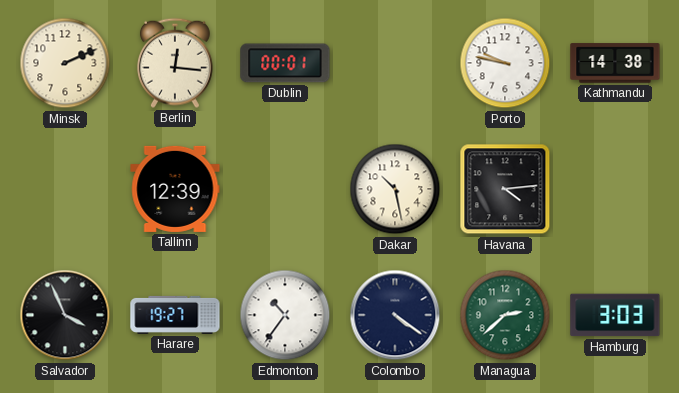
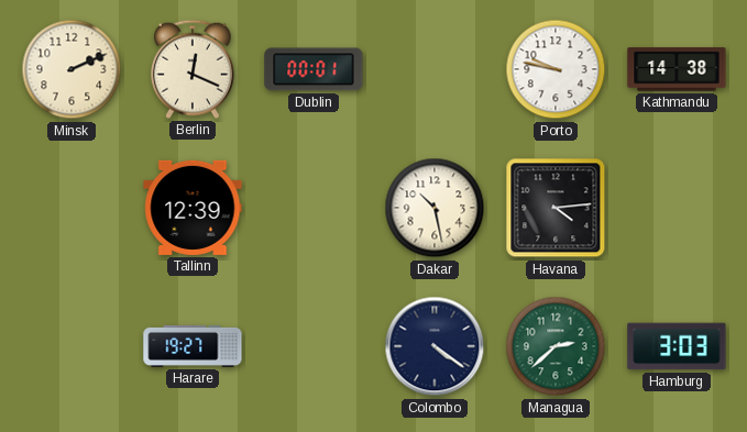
Berlin: 12:16 -> 12:19
Salvador: 3:56 -> none
Edmonton: 10:36 -> none
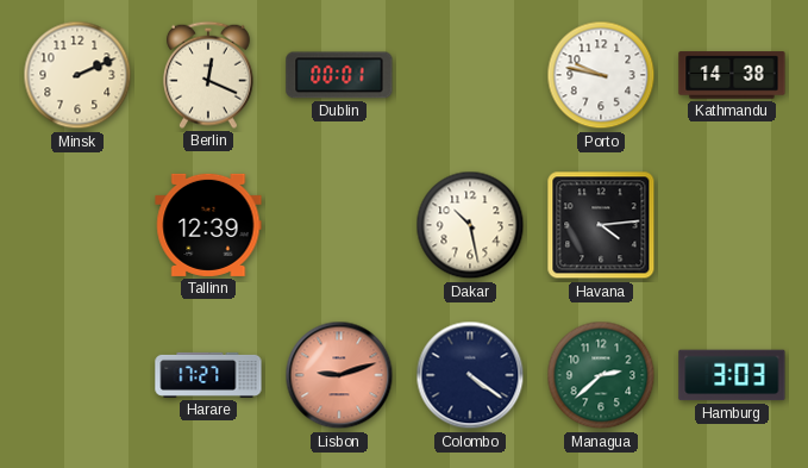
Harare: 19:27 -> 17:27
Lisbon: none -> 9:12
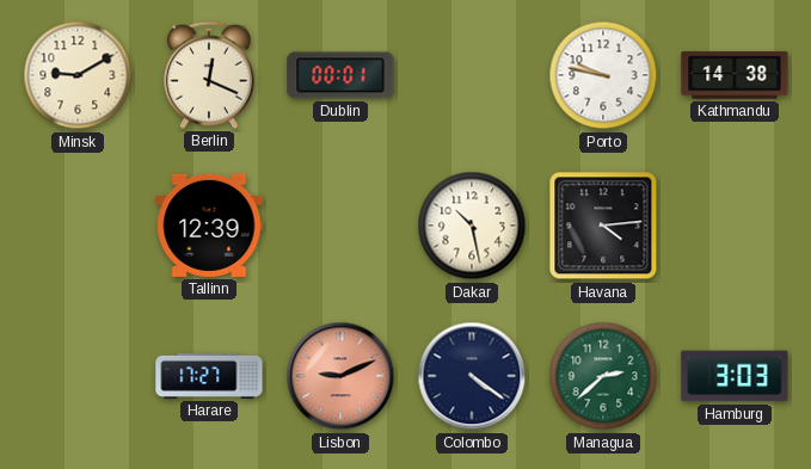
Minsk: 2:11 -> 9:10
Lisbon: 9:12 -> 9:11
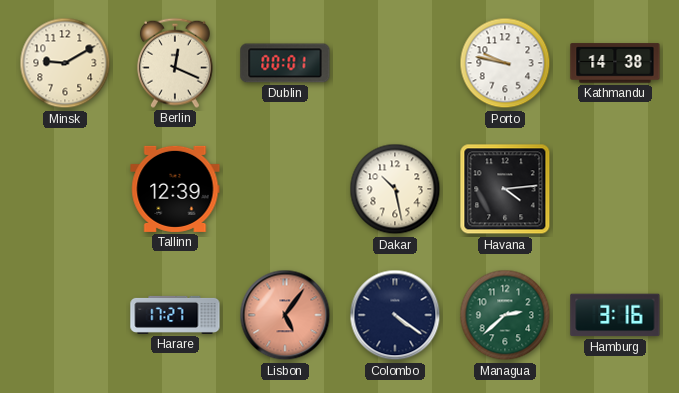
Lisbon: 9:11 -> 5:06
Hamburg: 3:03 -> 3:16
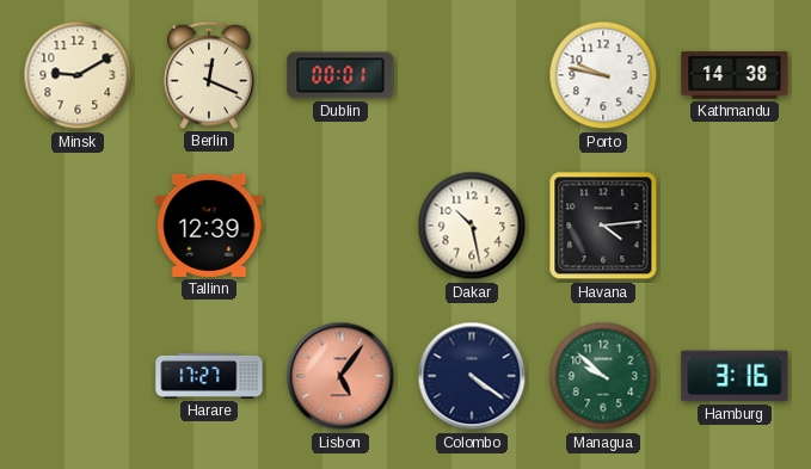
Managua: 2:38 -> 9:52
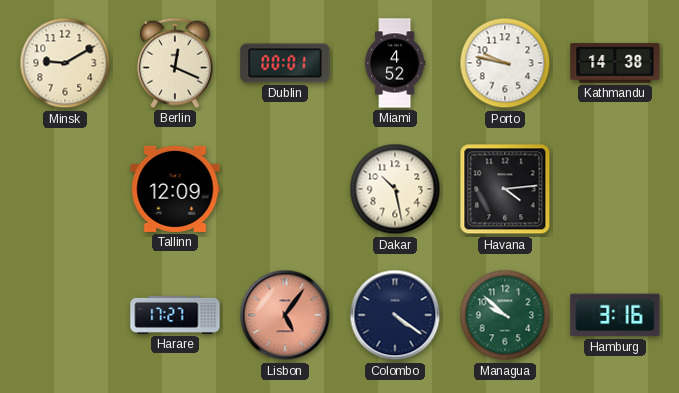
Miami: none -> 4:52
Tallinn: 12:39 -> 12:09
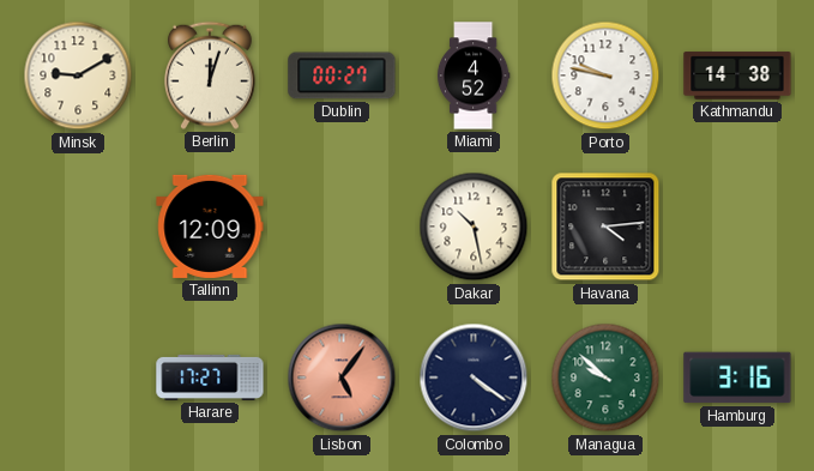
Berlin: 12:19 -> 12:03
Dublin: 00:01 -> 00:27
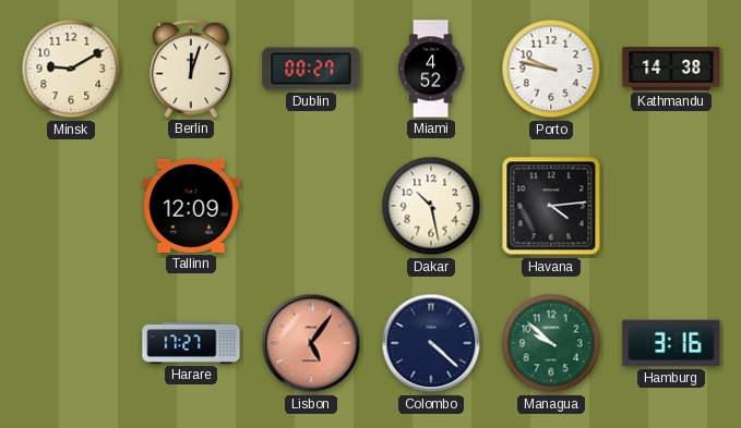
Colombo: 4:21 -> 4:22
